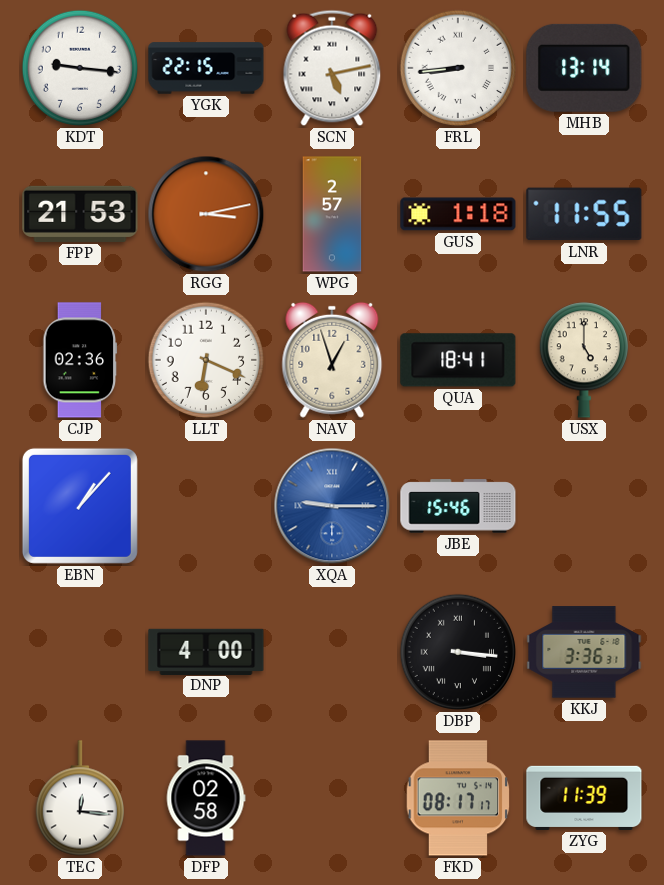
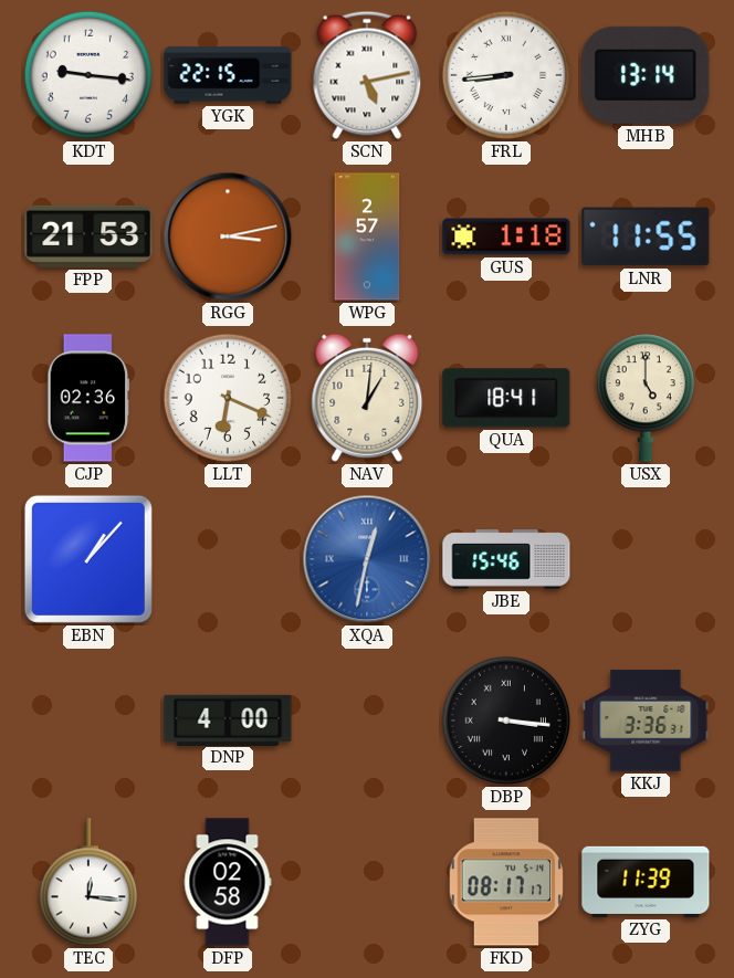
NAV: 12:57 -> 1:01
XQA: 9:15 -> 12:32
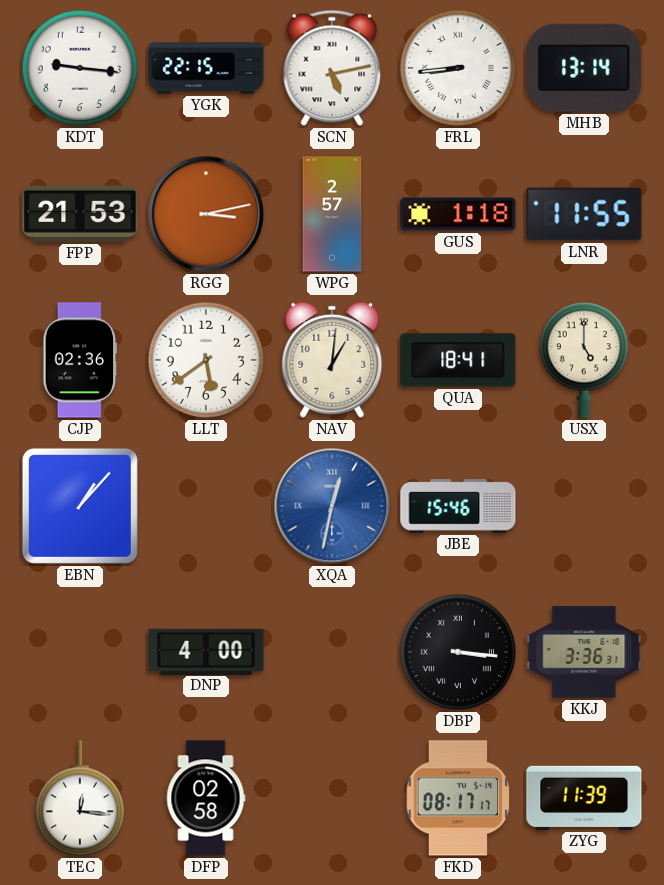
LLT: 6:19 -> 5:39
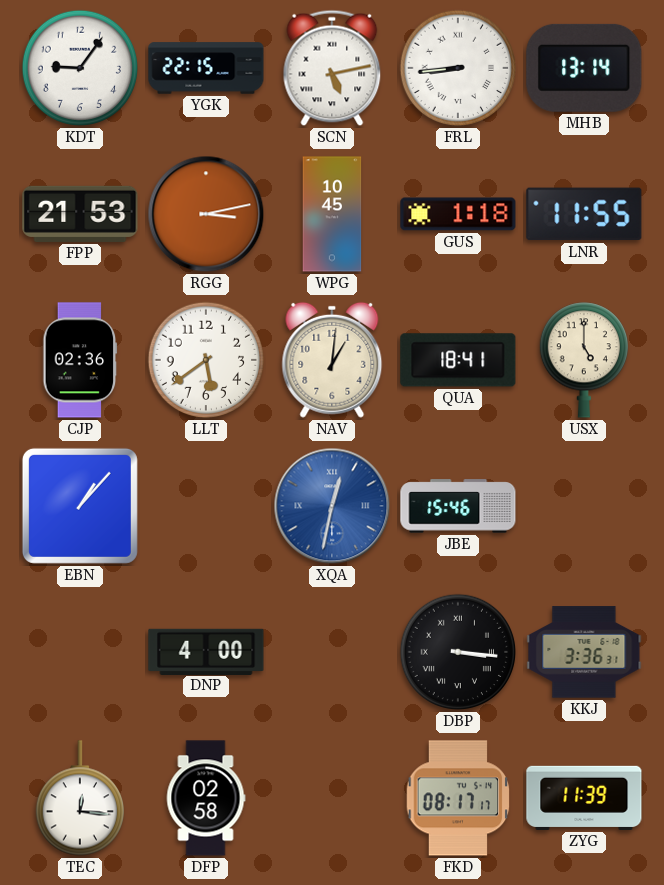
KDT: 9:16 -> 9:06
WPG: 2:57 -> 10:45
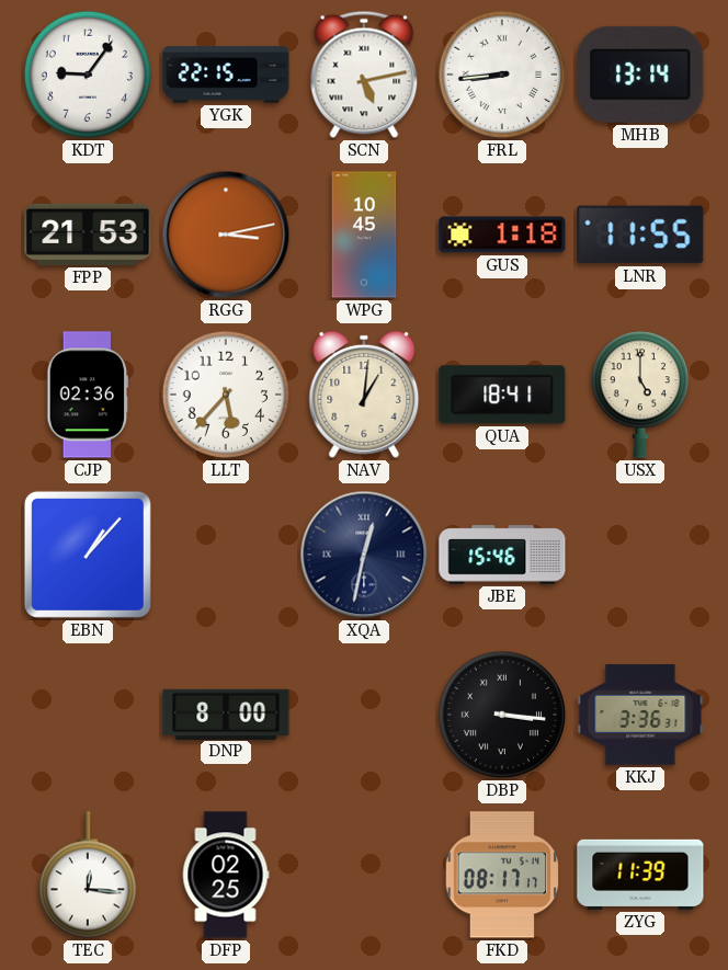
LLT: 5:39 -> 5:37
XQA dial: blue -> navy
DNP: 4:00 -> 8:00
DFP: 02:58 -> 02:25
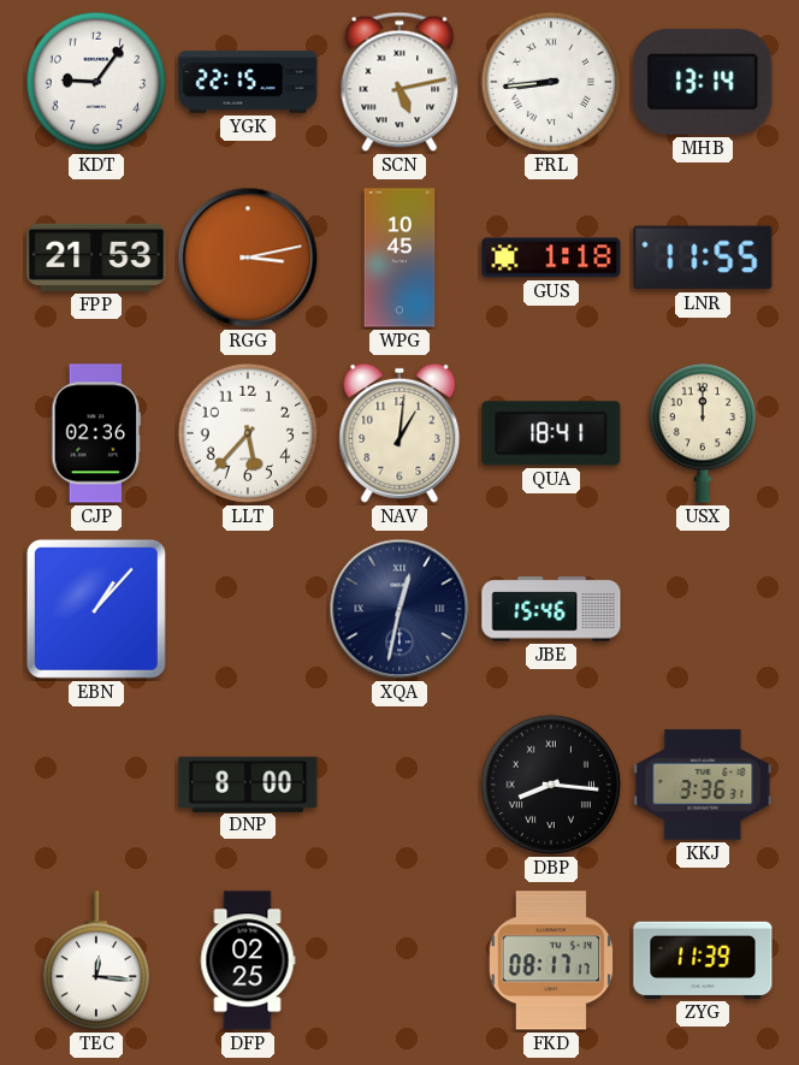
USX: 5:00 -> 12:00
DBP: 3:16 -> 8:16
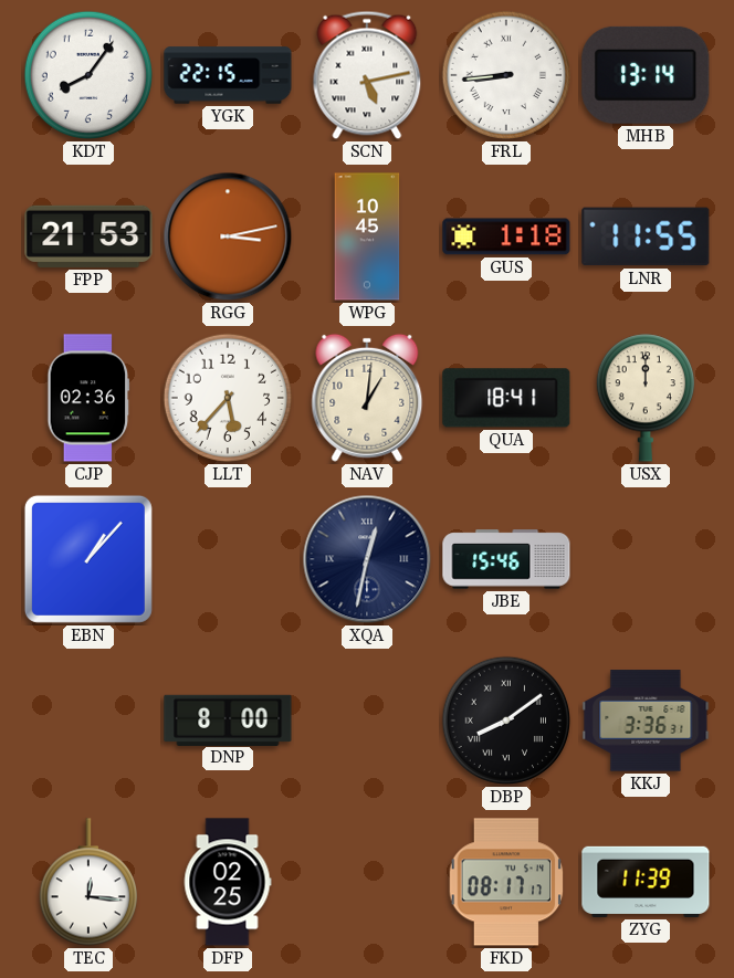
KDT: 9:06 -> 8:06
DBP: 8:16 -> 8:09
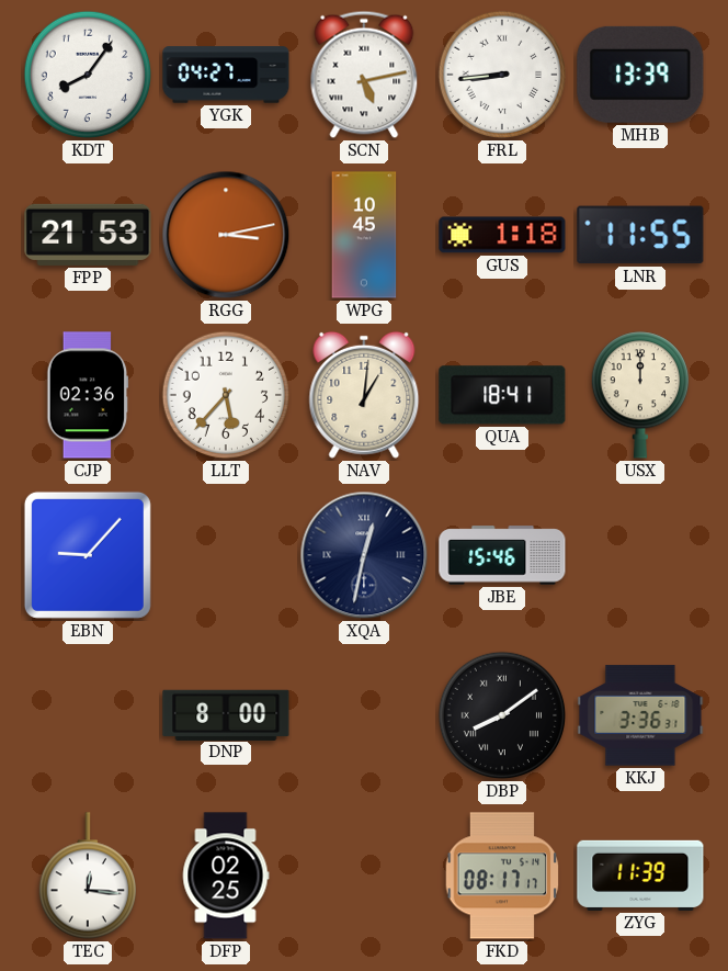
YGK: 22:15 -> 04:27
MHB: 13:14 -> 13:39
EBN: 1:07 -> 9:07
